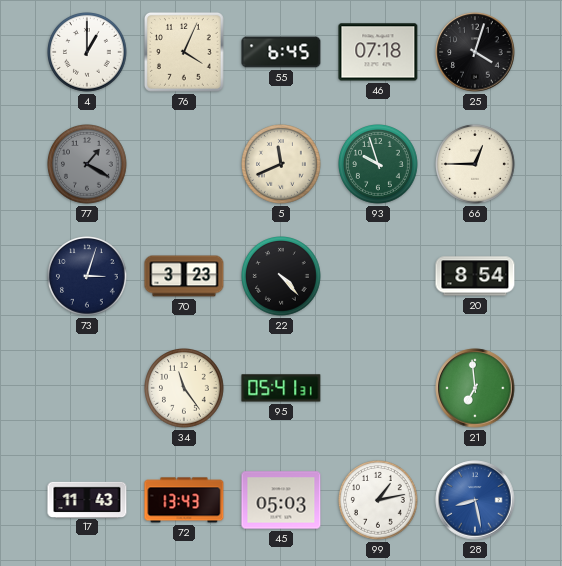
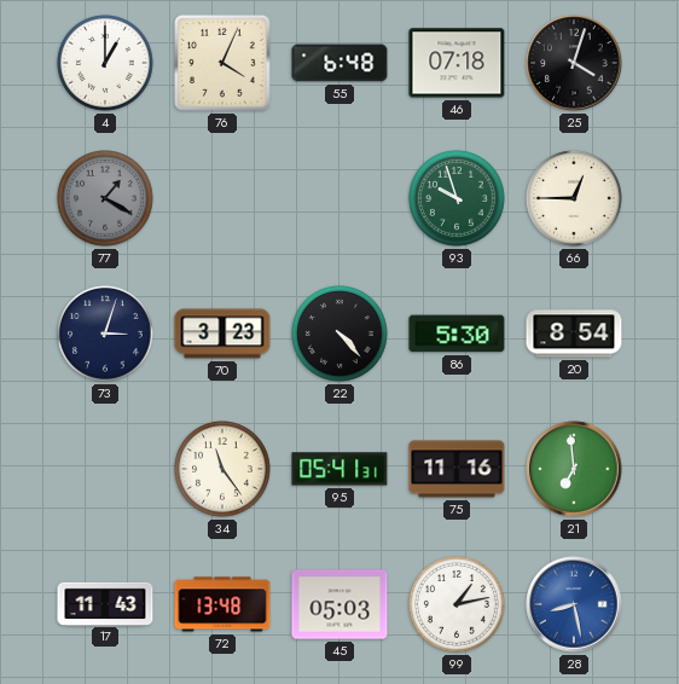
55: 6:45 -> 6:48
5: 11:41 -> none
86: none -> 5:30
75: none -> 11:16
72: 13:43 -> 13:48
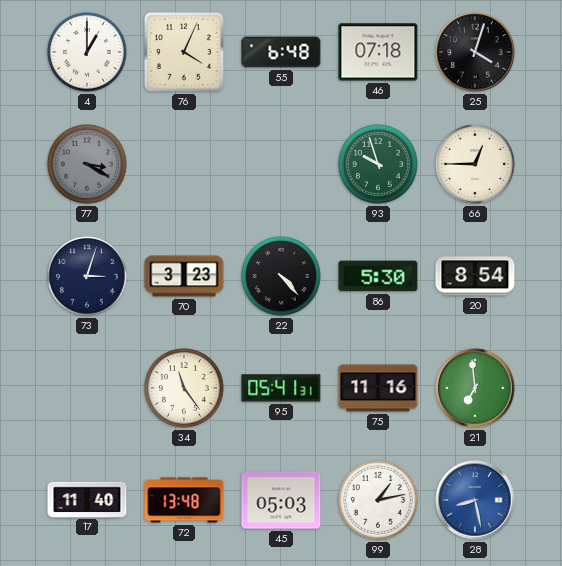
77: 1:20 -> 3:20
17: 11:43 -> 11:40
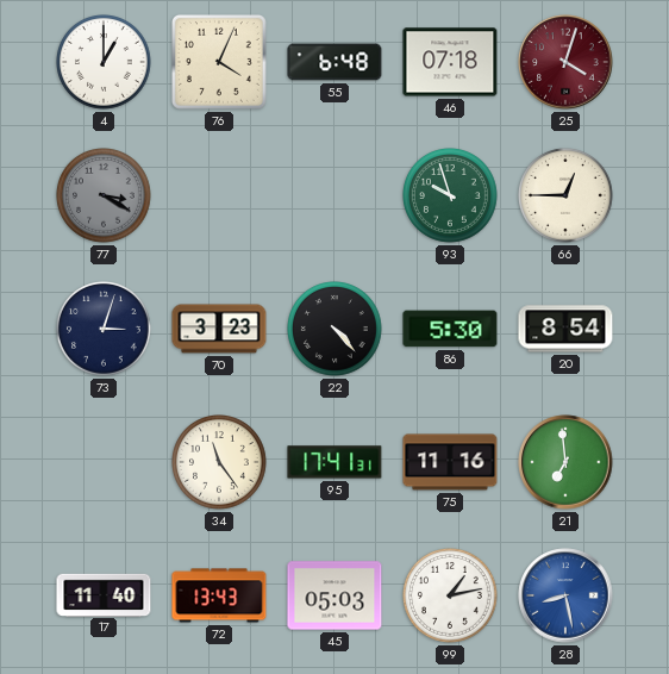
25 dial: black -> burgundy
95: 05:41 -> 17:41
72: 13:48 -> 13:43
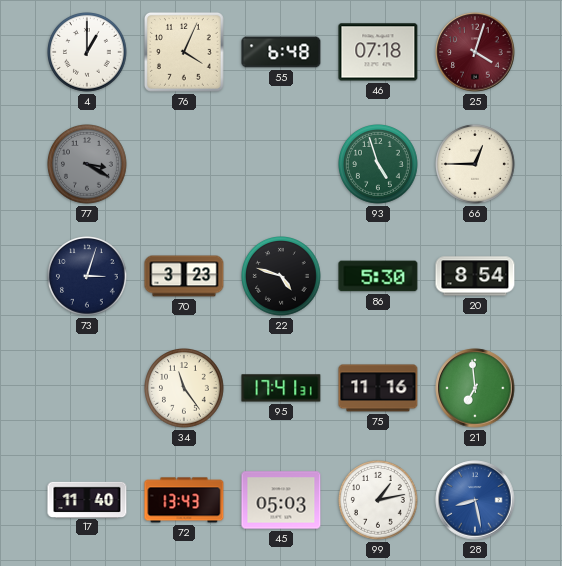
93: 9:57 -> 4:57
22: 4:23 -> 4:48
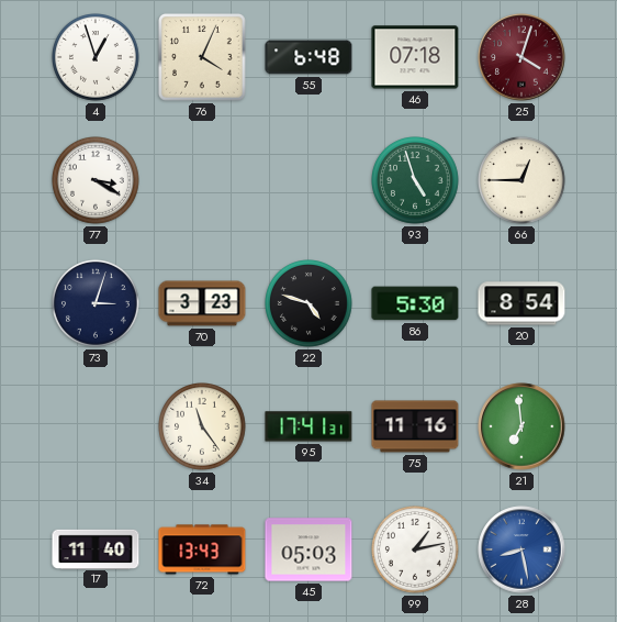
4: 1:00 -> 12:57
77 dial: grey -> white
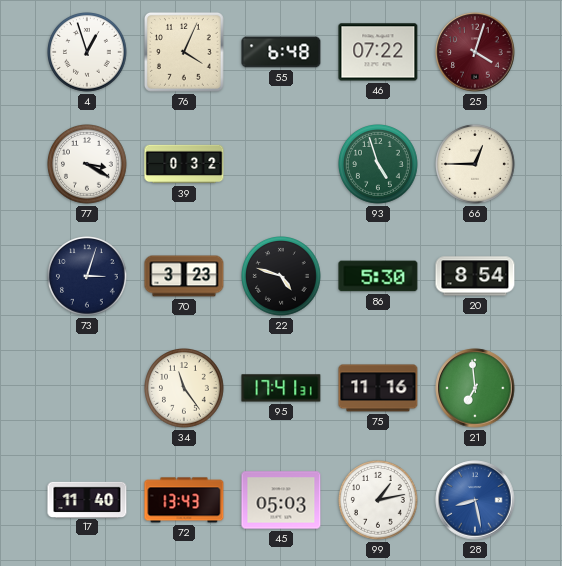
46: 07:18 -> 07:22
39: none -> 0:32
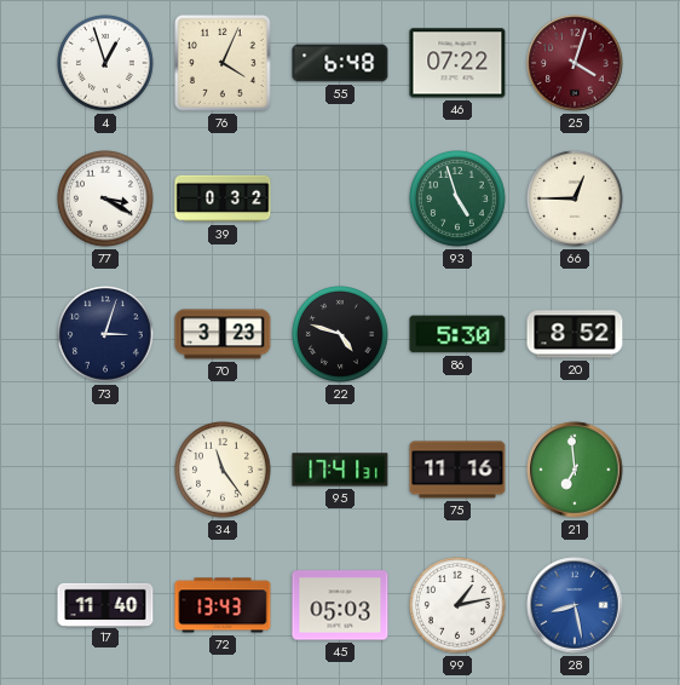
20: 8:54 -> 8:52
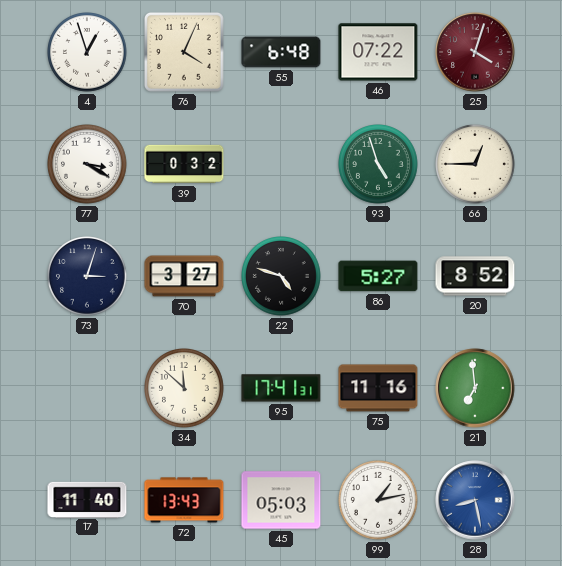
70: 3:23 -> 3:27
86: 5:30 -> 5:27
34: 11:24 -> 11:52
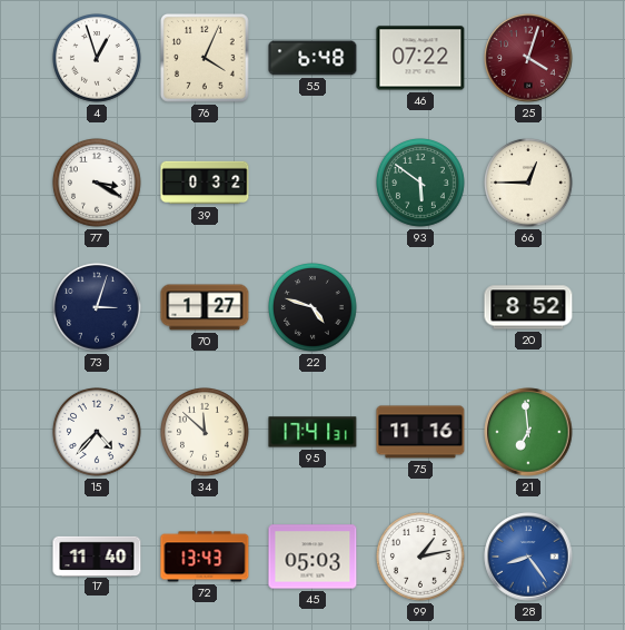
93: 4:57 -> 5:51
70: 3:27 -> 1:27
86: 5:27 -> none
15: none -> 4:37
28: 8:28 -> 8:24
